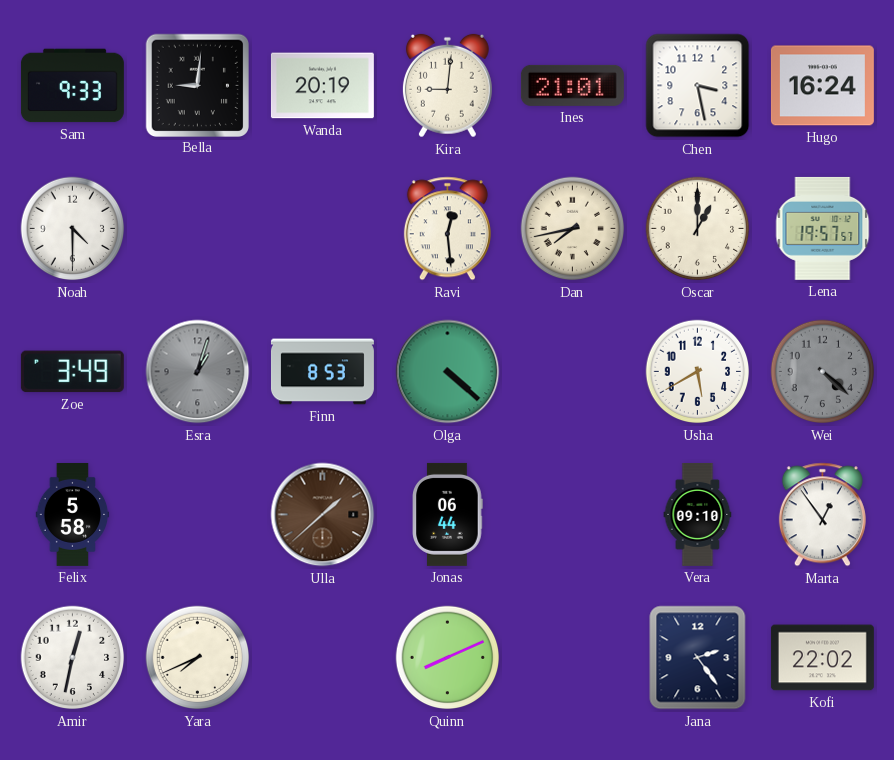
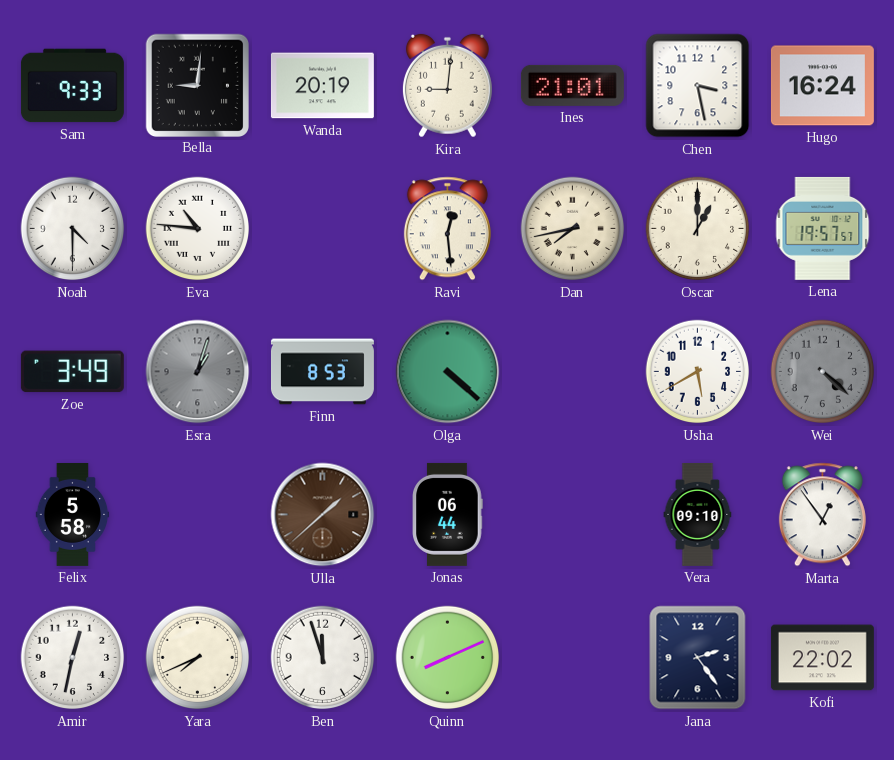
Eva: none -> 10:46
Ben: none -> 11:57
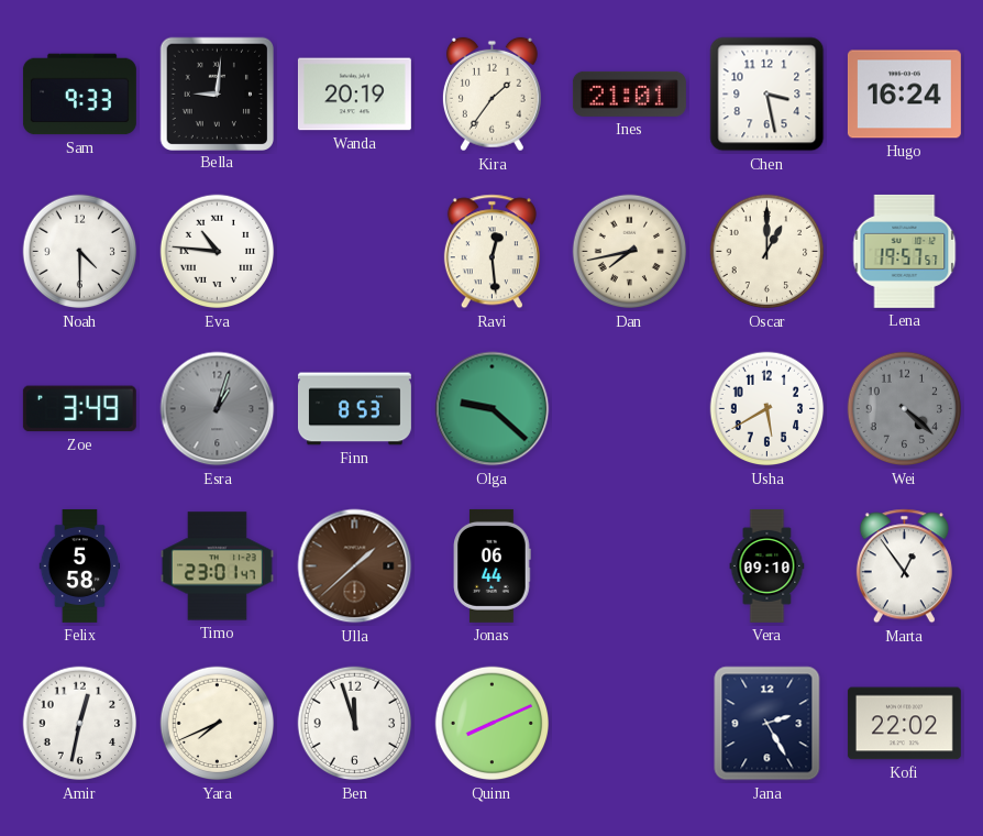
Kira: 9:01 -> 1:36
Olga: 4:22 -> 9:22
Timo: none -> 23:01
Jana: 2:24 -> 2:25
